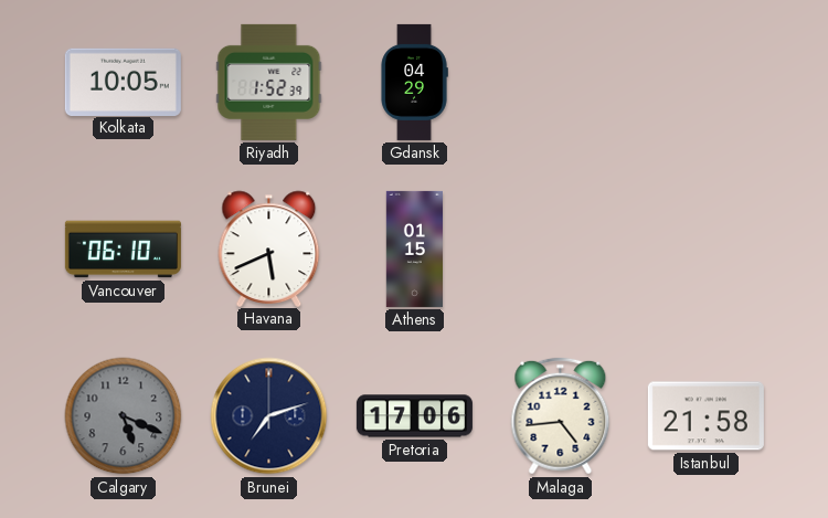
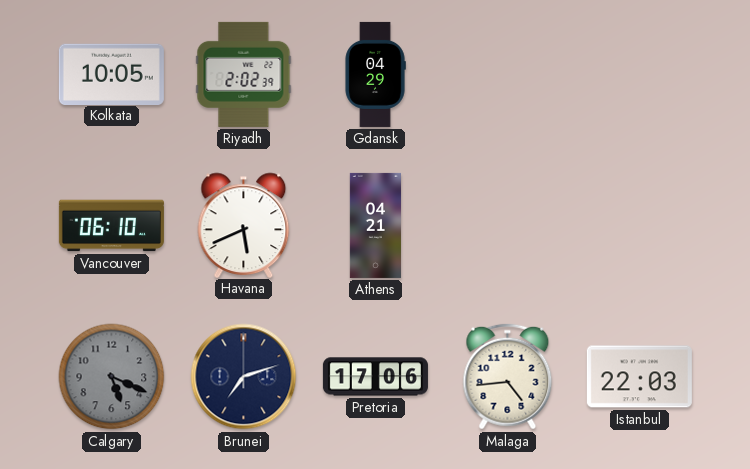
Riyadh: 1:52 -> 2:02
Athens: 01:15 -> 04:21
Istanbul: 21:58 -> 22:03
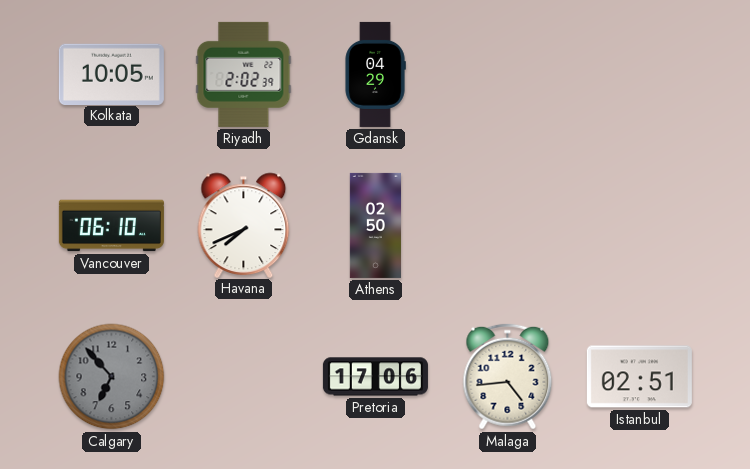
Havana: 5:41 -> 7:41
Athens: 04:21 -> 02:50
Calgary: 5:19 -> 6:53
Brunei: 7:12 -> none
Istanbul: 22:03 -> 02:51
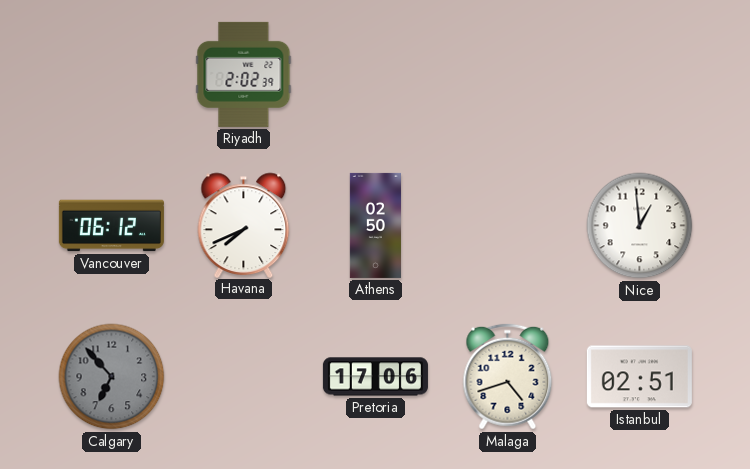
Kolkata: 10:05 -> none
Gdansk: 04:29 -> none
Vancouver: 06:10 -> 06:12
Nice: none -> 12:59
Malaga: 4:44 -> 4:42
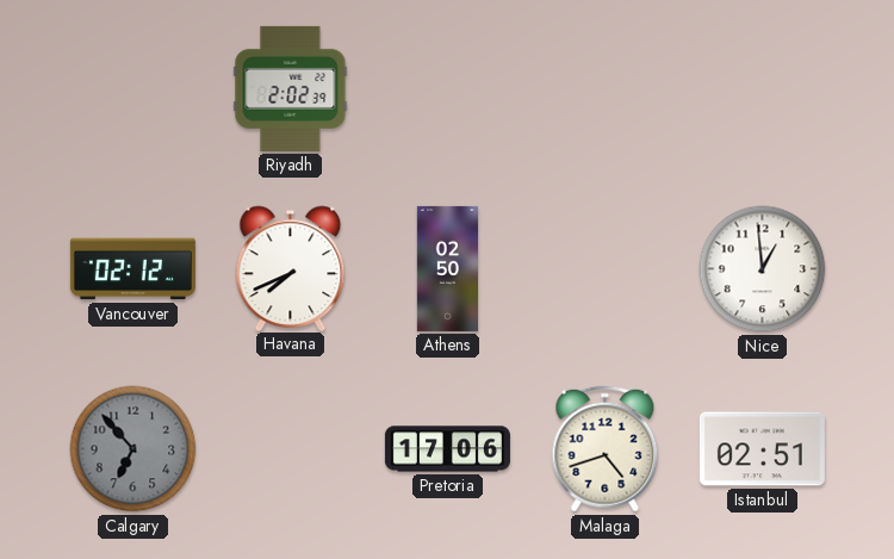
Vancouver: 06:12 -> 02:12
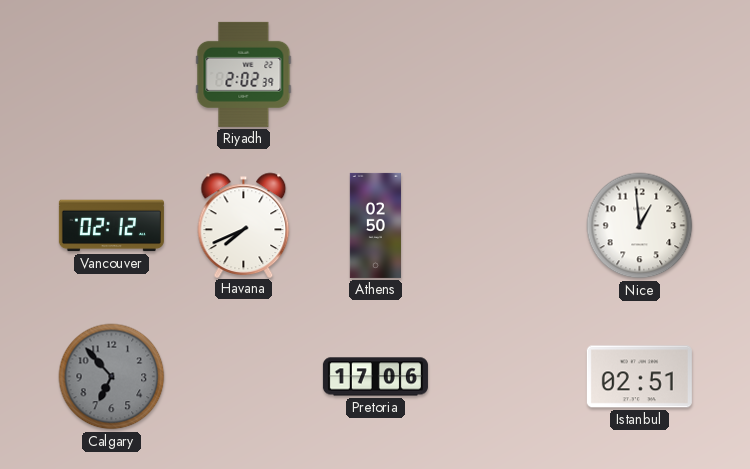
Malaga: 4:42 -> none
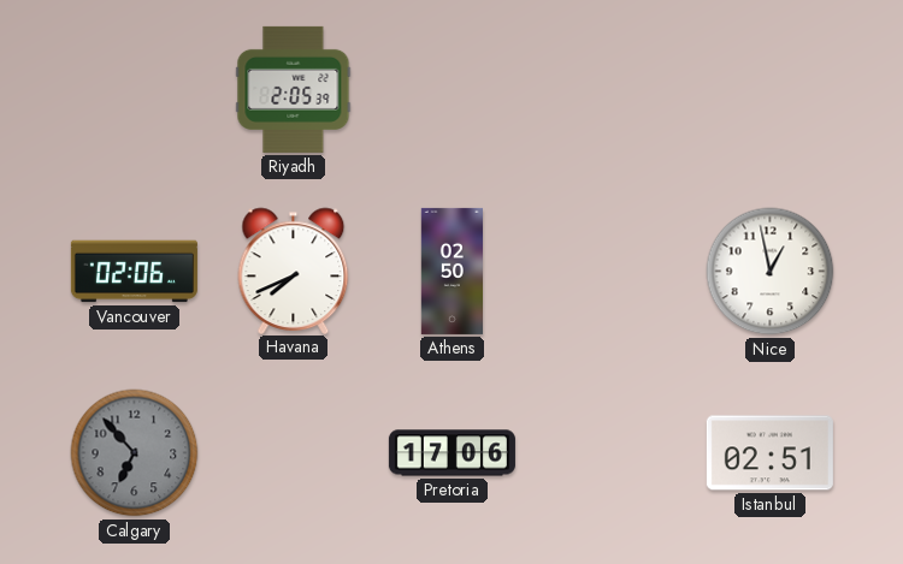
Riyadh: 2:02 -> 2:05
Vancouver: 02:12 -> 02:06
Nice: 12:59 -> 12:58
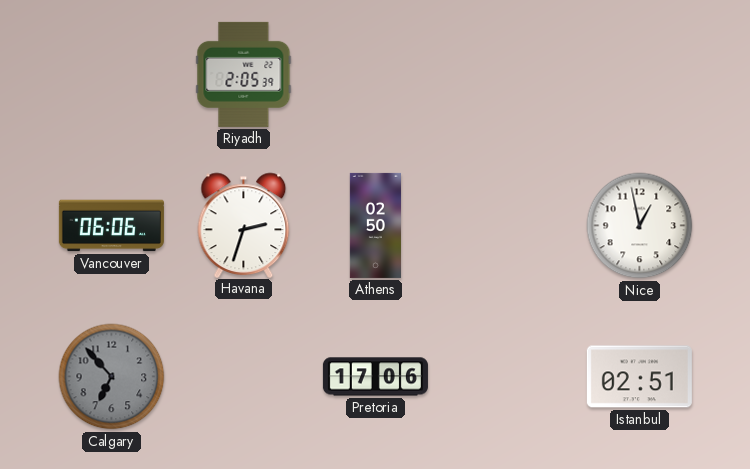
Vancouver: 02:06 -> 06:06
Havana: 7:41 -> 2:33
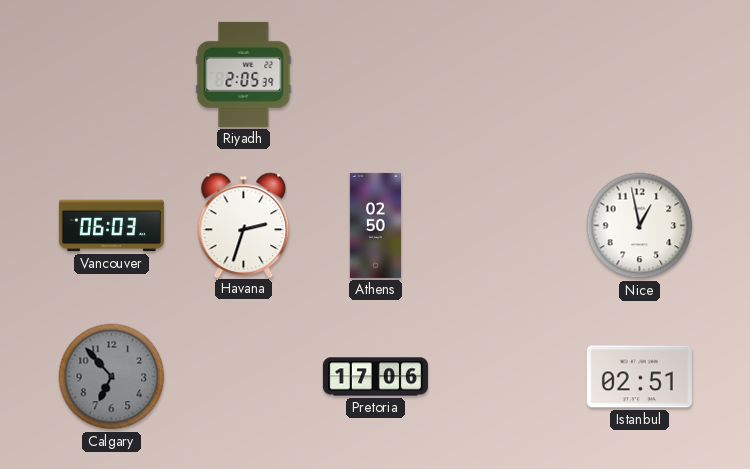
Vancouver: 06:06 -> 06:03
